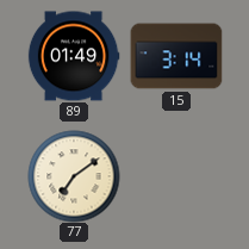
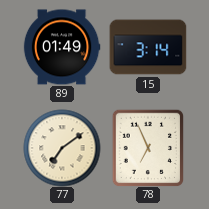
78: none -> 6:56
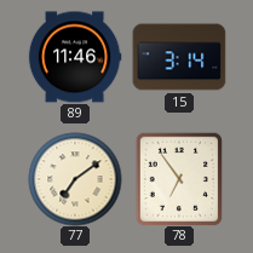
89: 01:49 -> 11:46
78: 6:56 -> 6:54
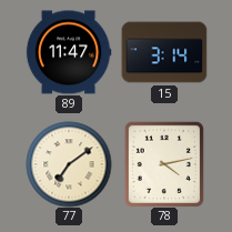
89: 11:46 -> 11:47
78: 6:54 -> 4:13
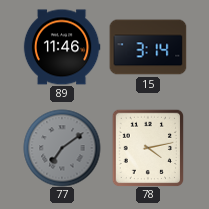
89: 11:47 -> 11:46
77 dial: cream -> grey
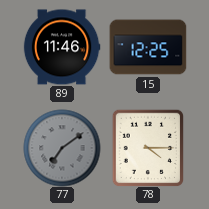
15: 3:14 -> 12:25
78: 4:13 -> 4:15
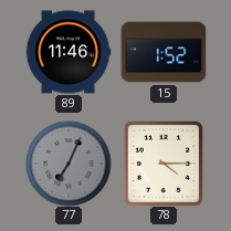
15: 12:25 -> 1:52
77: 7:09 -> 7:04
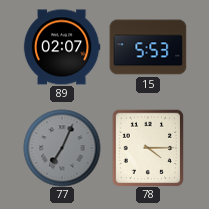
89: 11:46 -> 02:07
15: 1:52 -> 5:53
